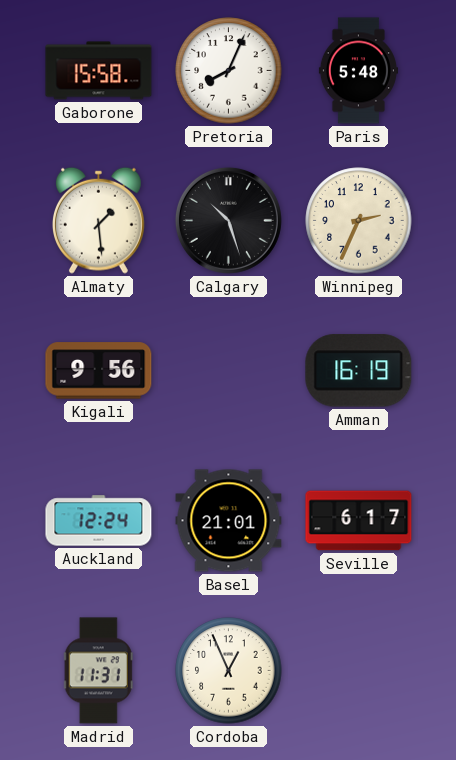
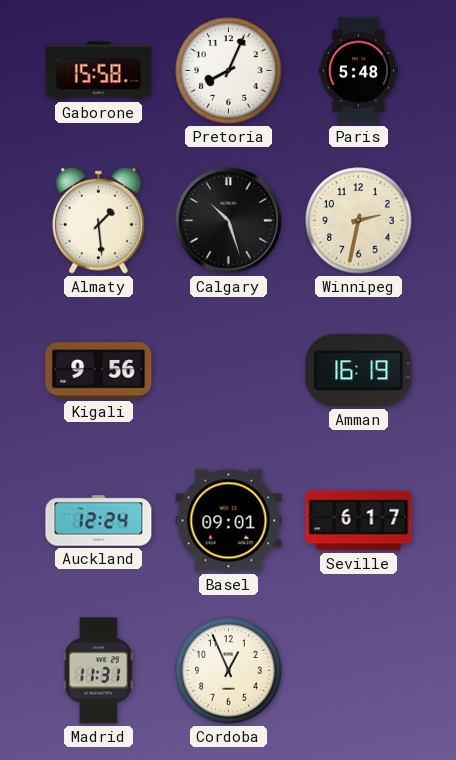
Winnipeg: 2:34 -> 2:32
Basel: 21:01 -> 09:01
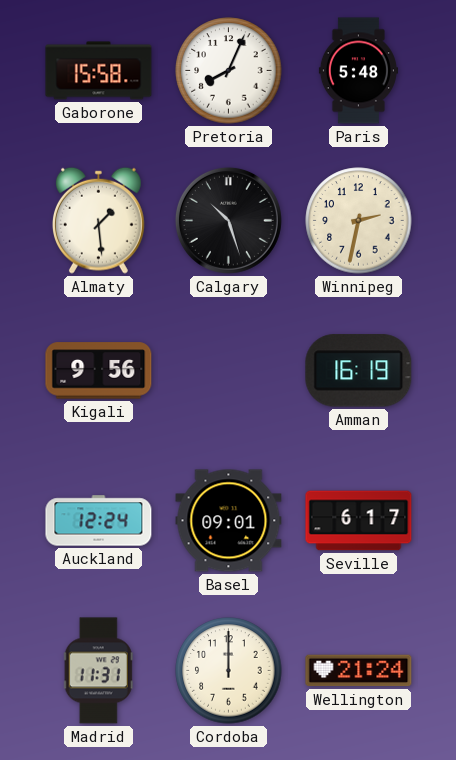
Cordoba: 12:56 -> 12:00
Wellington: none -> 21:24
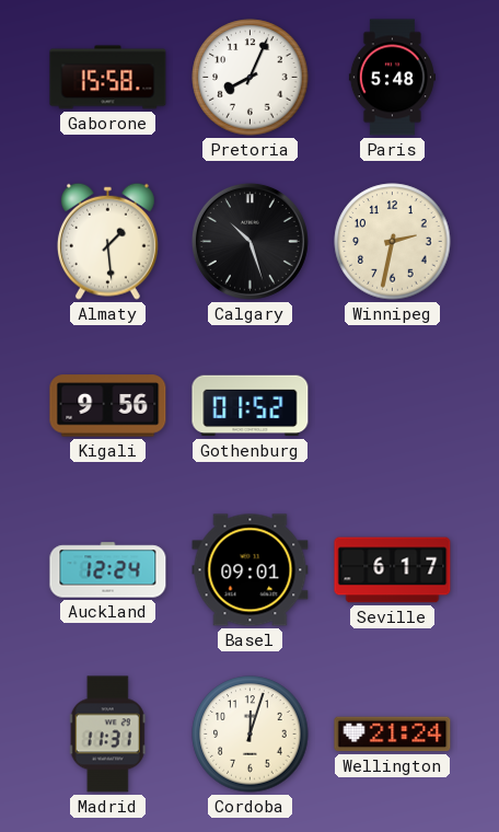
Gothenburg: none -> 01:52
Amman: 16:19 -> none
Cordoba: 12:00 -> 12:03
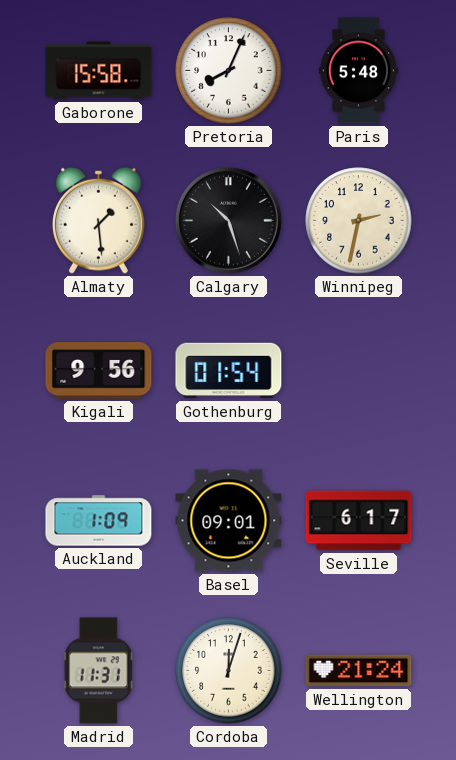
Gothenburg: 01:52 -> 01:54
Auckland: 12:24 -> 1:09
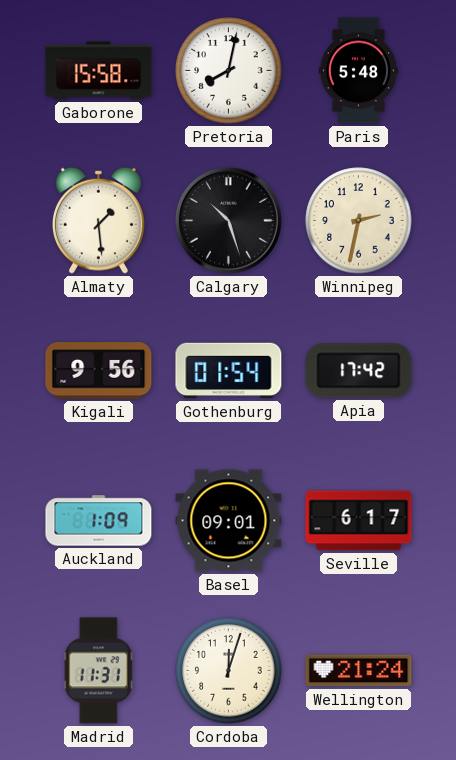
Pretoria: 8:04 -> 8:02
Apia: none -> 17:42
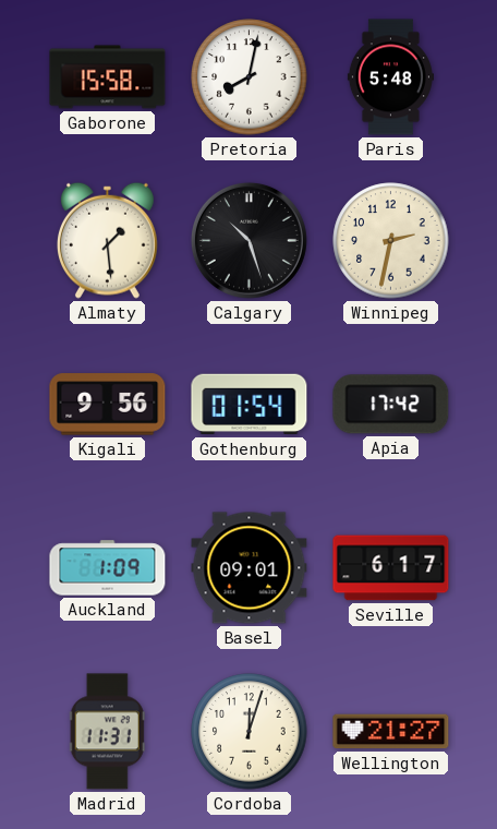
Wellington: 21:24 -> 21:27
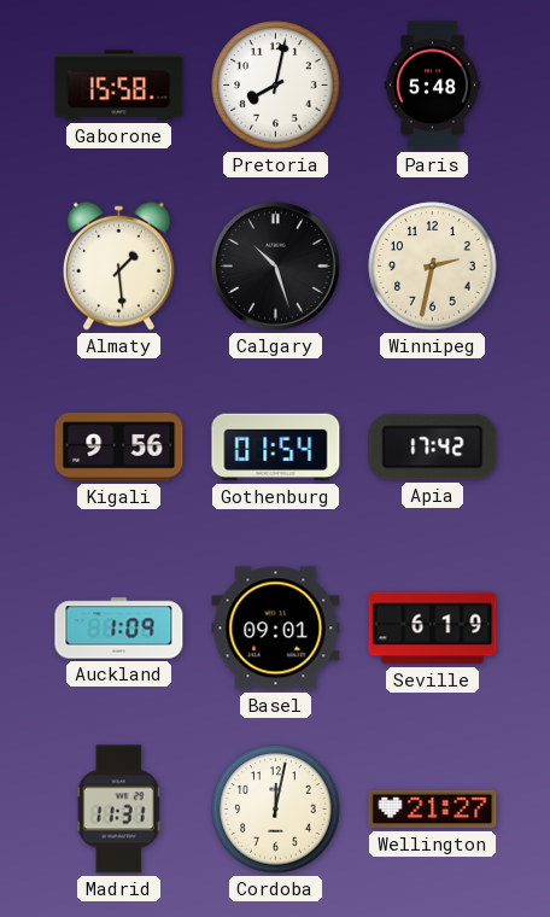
Seville: 6:17 -> 6:19
Cordoba: 12:03 -> 12:02
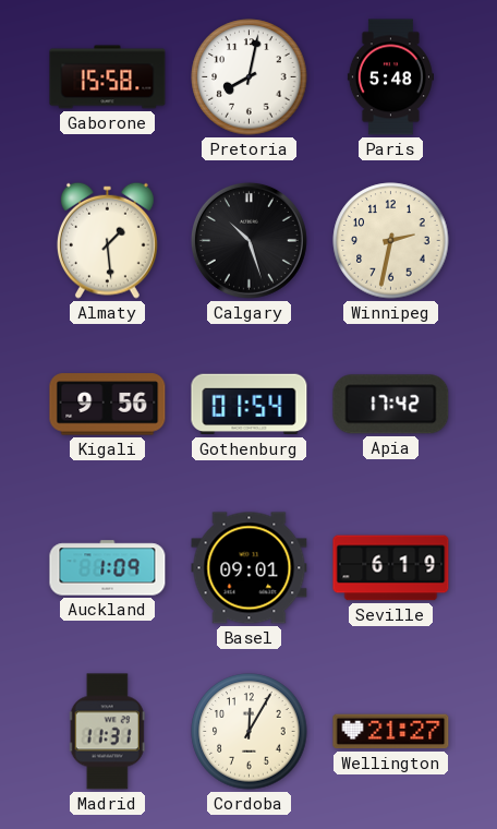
Cordoba: 12:02 -> 12:05
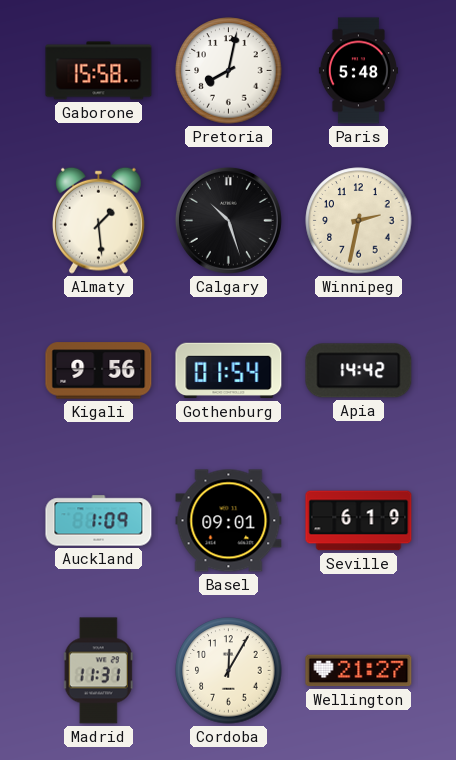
Apia: 17:42 -> 14:42
